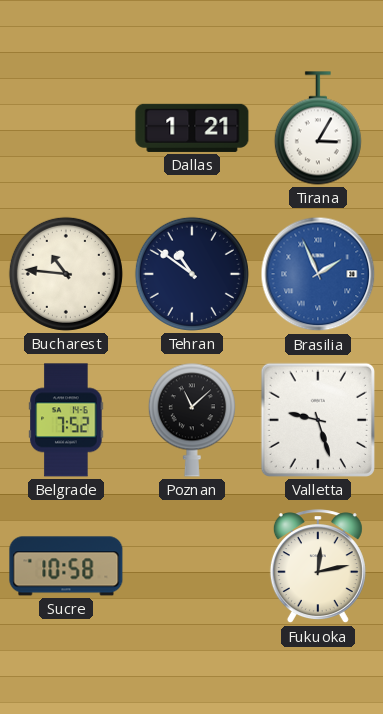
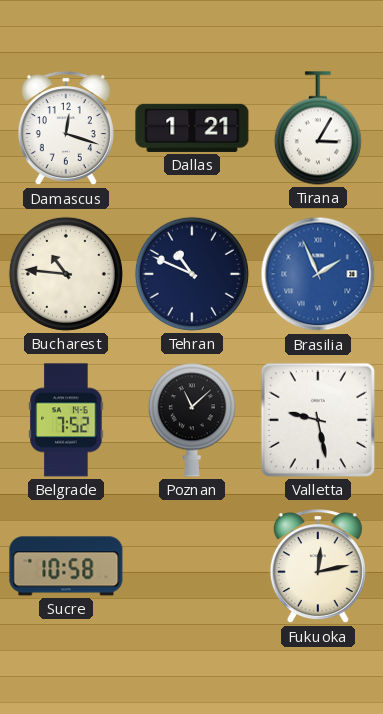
Damascus: none -> 12:18
Tehran: 10:51 -> 10:49
Valletta: 9:27 -> 9:28
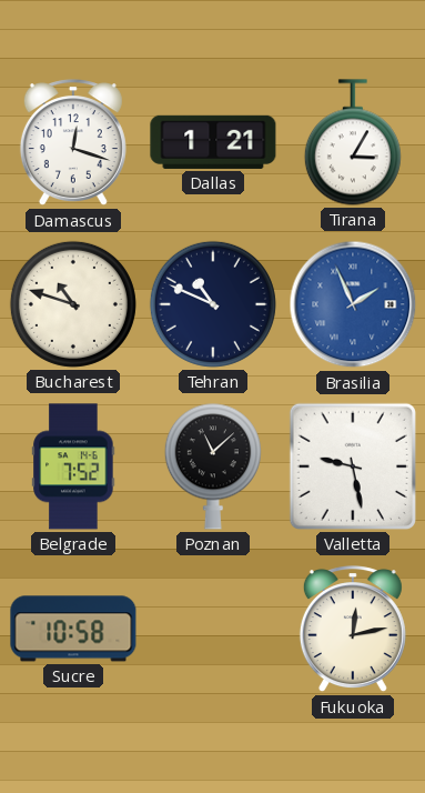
Bucharest: 10:46 -> 10:48
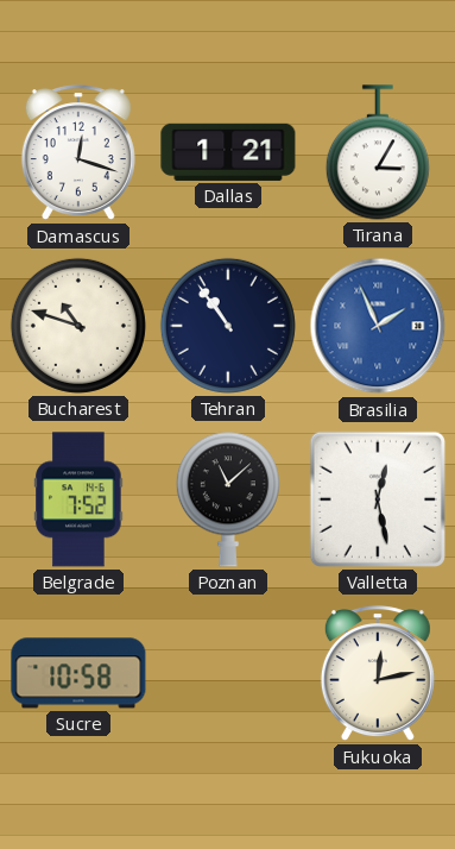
Tehran: 10:49 -> 10:54
Valletta: 9:28 -> 12:28
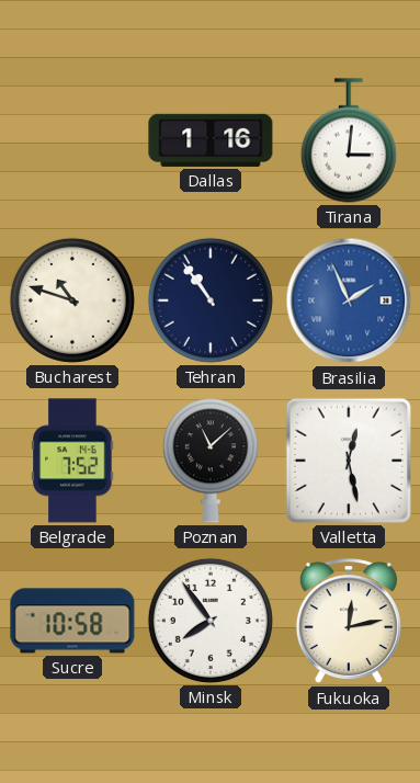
Damascus: 12:18 -> none
Dallas: 1:21 -> 1:16
Tirana: 3:05 -> 3:01
Minsk: none -> 7:54
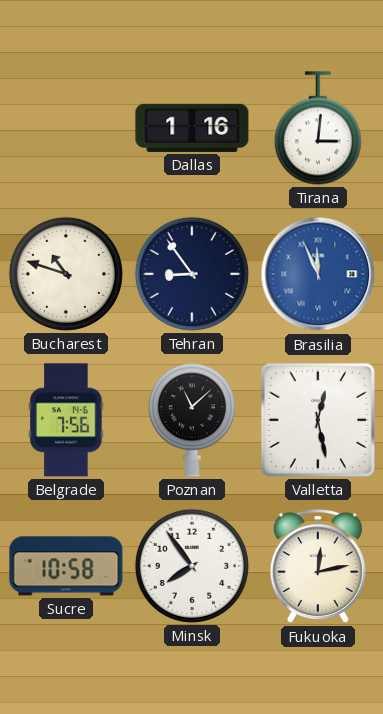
Tehran: 10:54 -> 8:54
Brasilia: 1:56 -> 11:56
Belgrade: 7:52 -> 7:56
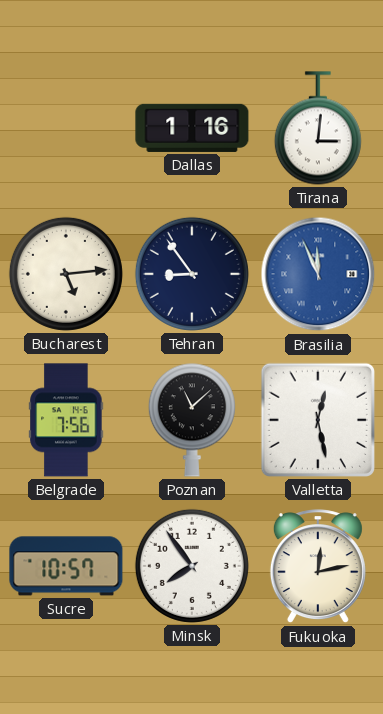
Bucharest: 10:48 -> 5:14
Sucre: 10:58 -> 10:57
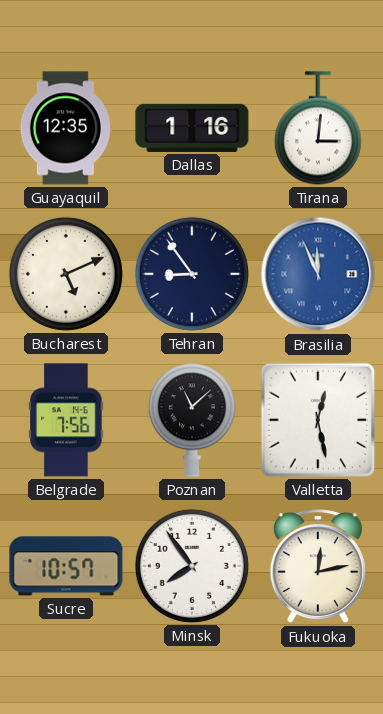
Guayaquil: none -> 12:35
Bucharest: 5:14 -> 5:11
